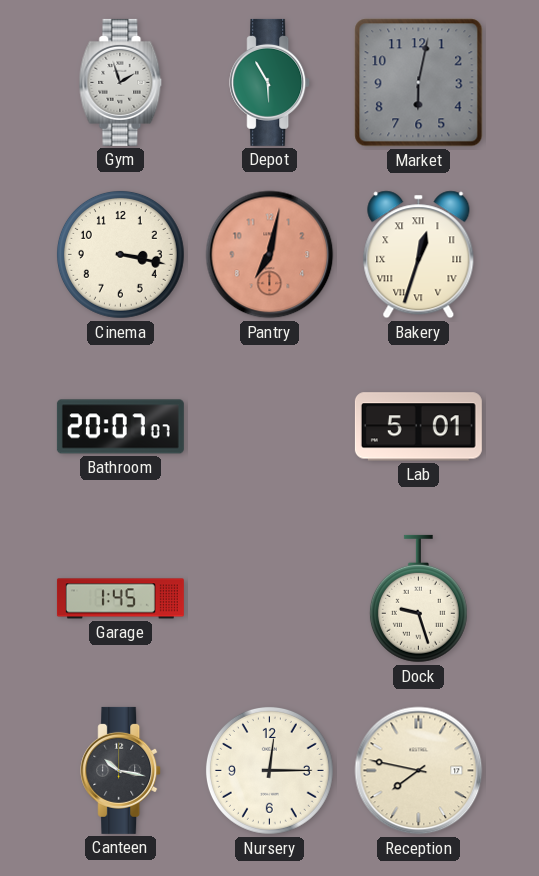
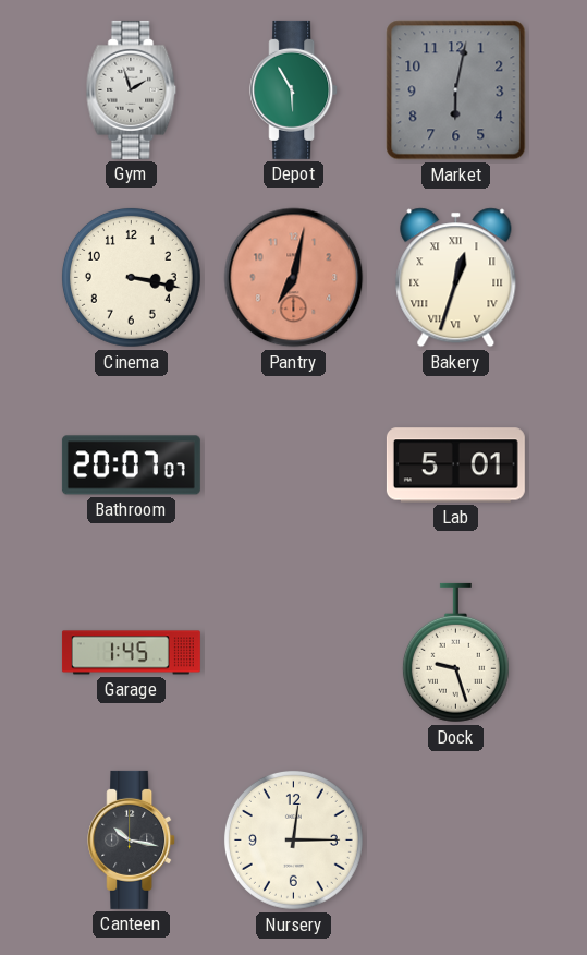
Reception: 7:47 -> none
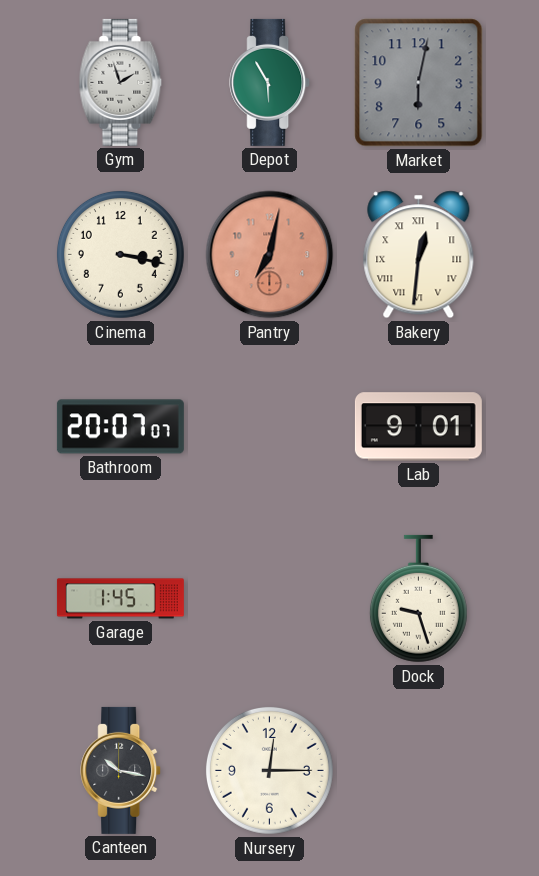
Bakery: 12:33 -> 12:31
Lab: 5:01 -> 9:01
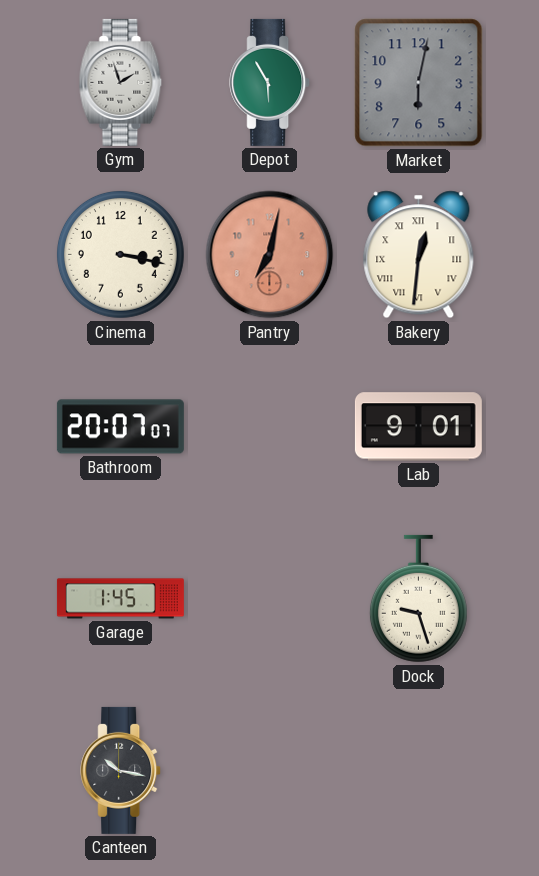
Nursery: 12:15 -> none
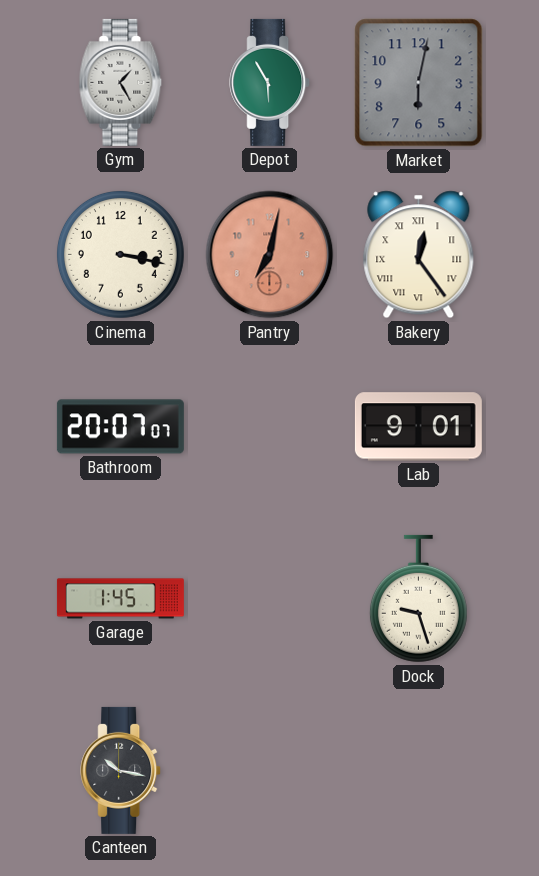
Gym: 1:57 -> 1:25
Bakery: 12:31 -> 12:24
